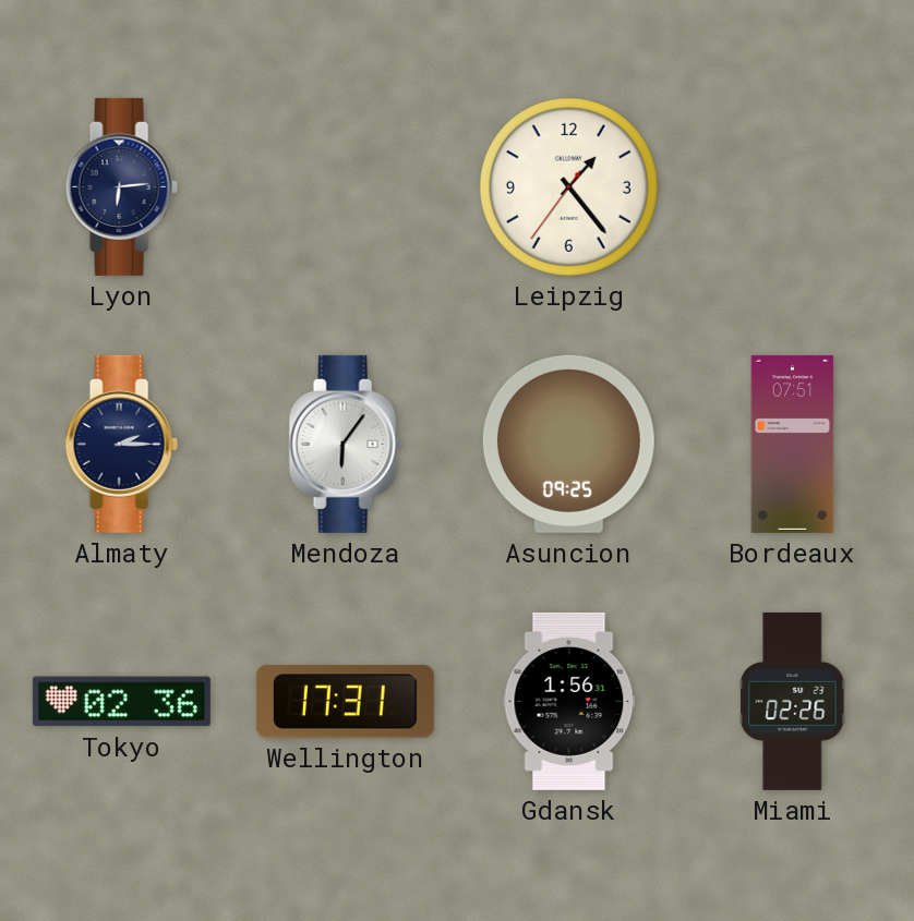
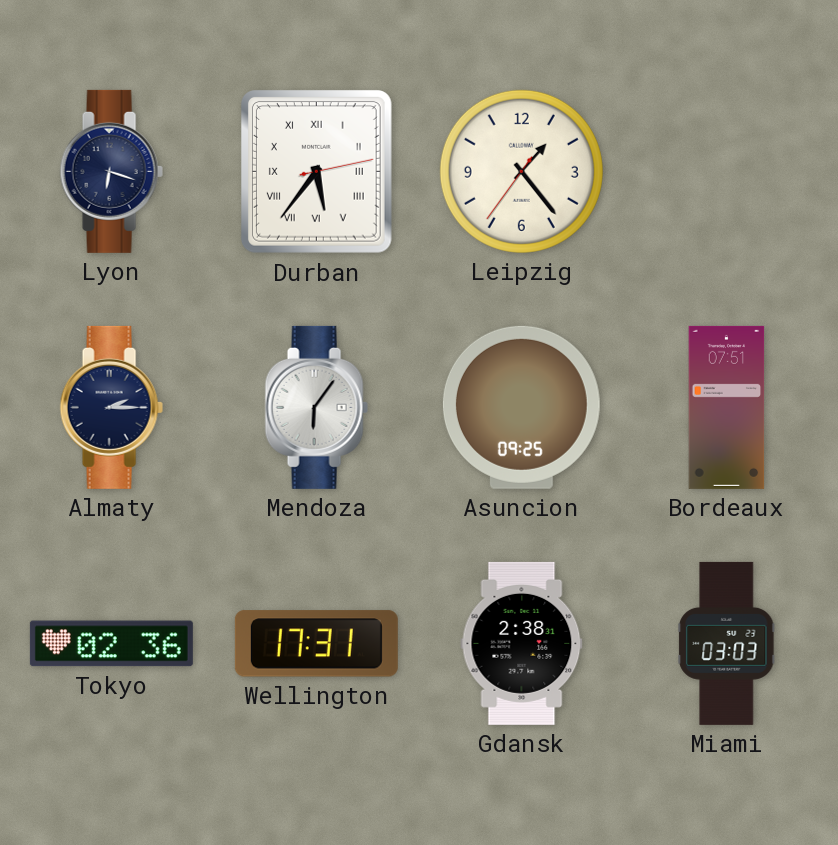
Lyon: 6:14 -> 6:18
Durban: none -> 5:36
Gdansk: 1:56 -> 2:38
Miami: 02:26 -> 03:03
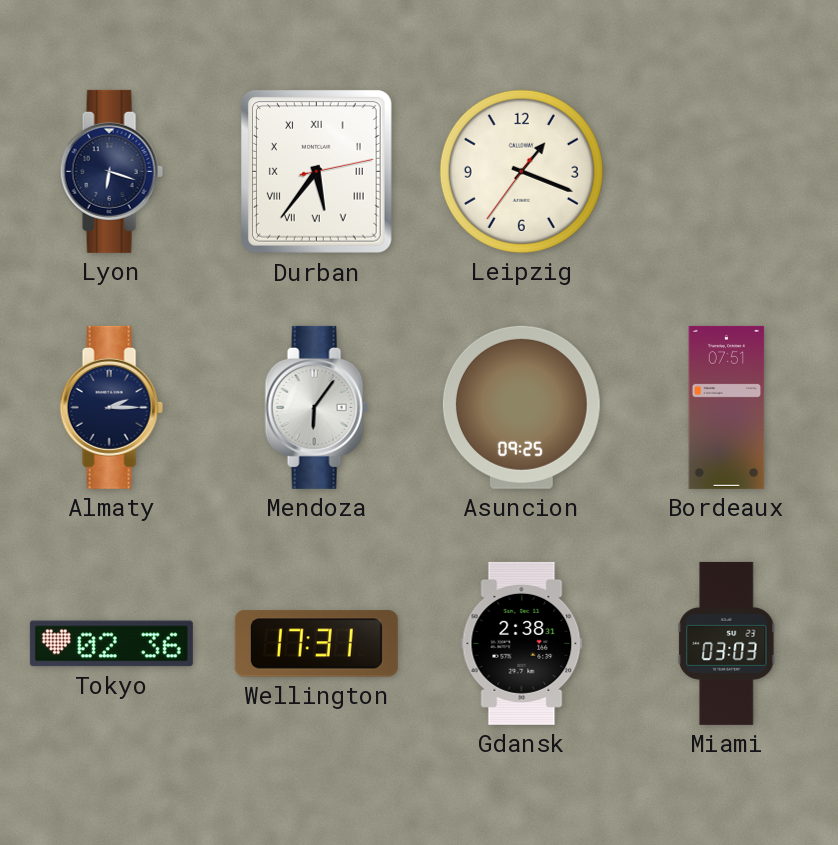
Leipzig: 1:23 -> 1:18
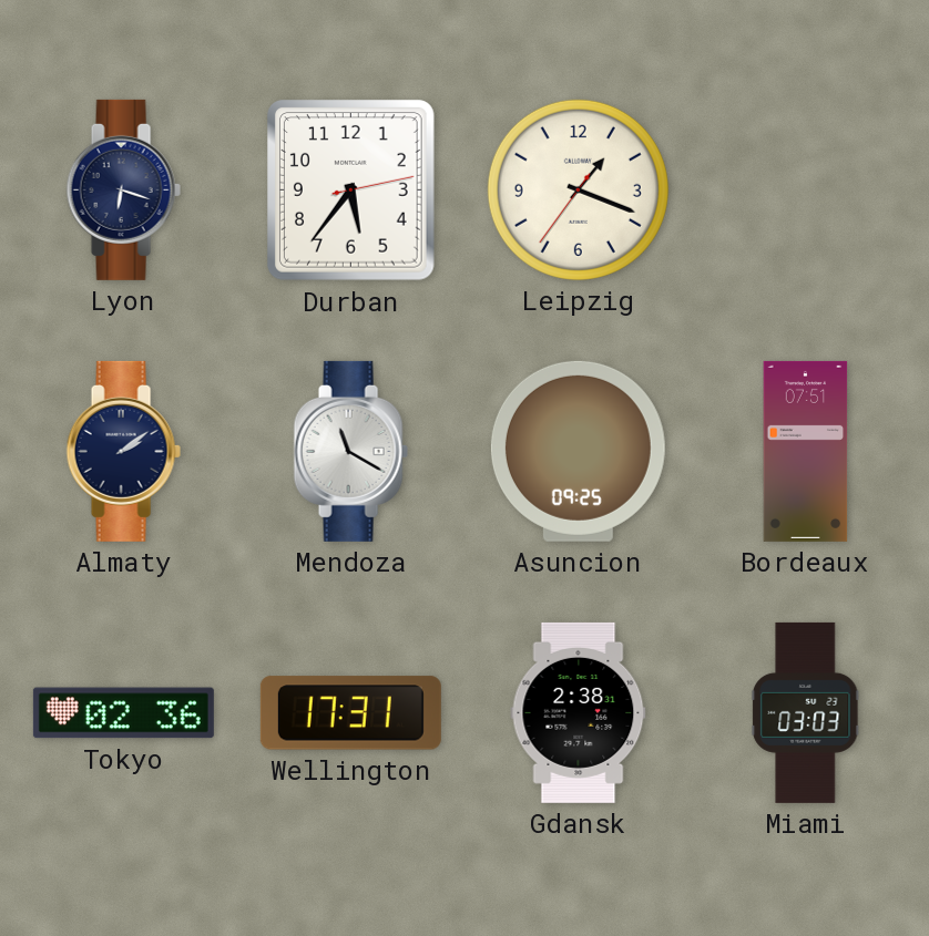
Durban numerals: Roman -> Arabic
Almaty: 2:15 -> 2:09
Mendoza: 6:06 -> 11:20
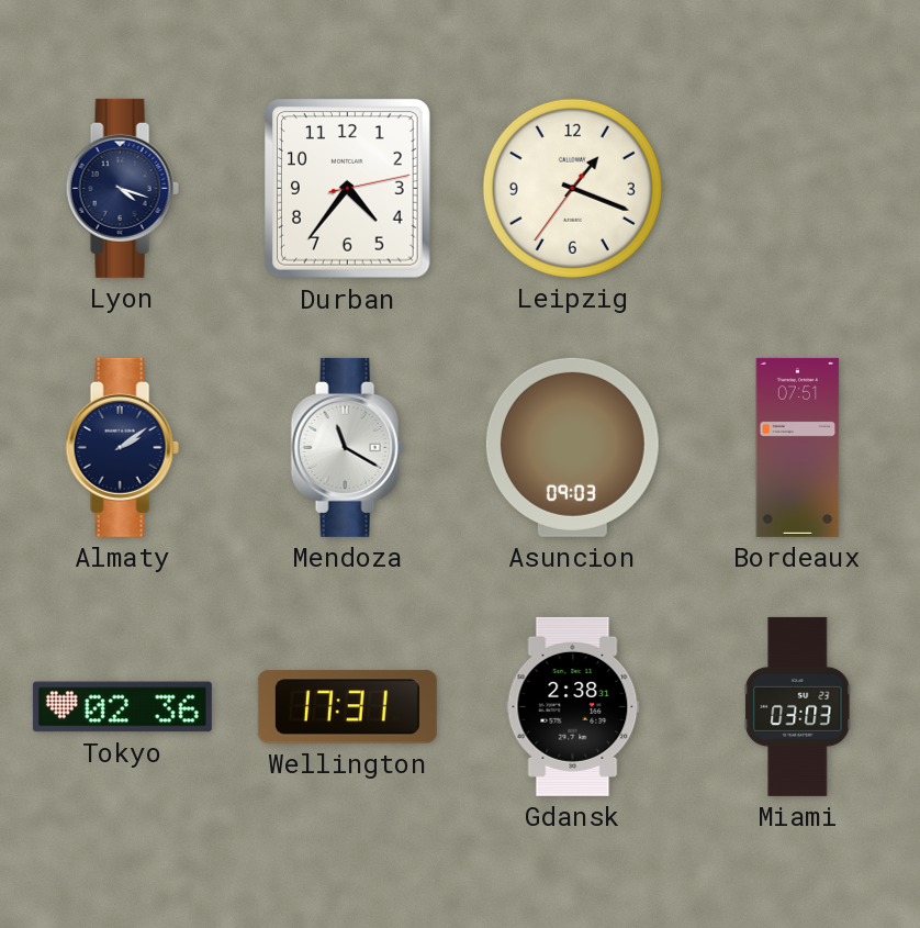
Lyon: 6:18 -> 4:18
Durban: 5:36 -> 4:36
Asuncion: 09:25 -> 09:03
